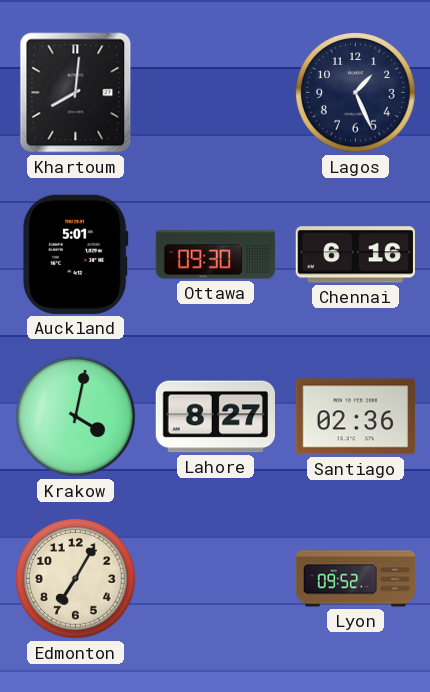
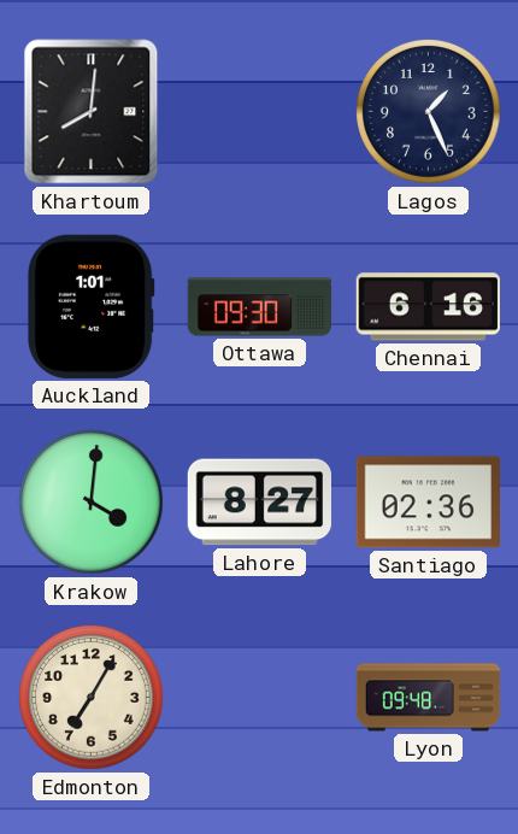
Auckland: 5:01 -> 1:01
Krakow: 4:02 -> 4:01
Lyon: 09:52 -> 09:48
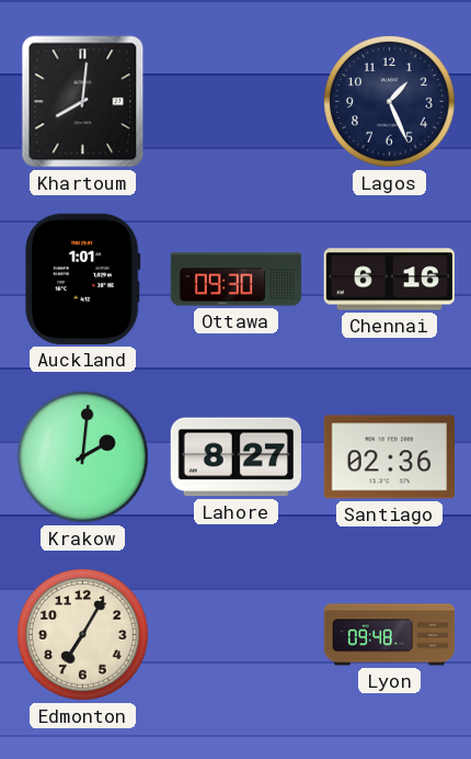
Krakow: 4:01 -> 2:01
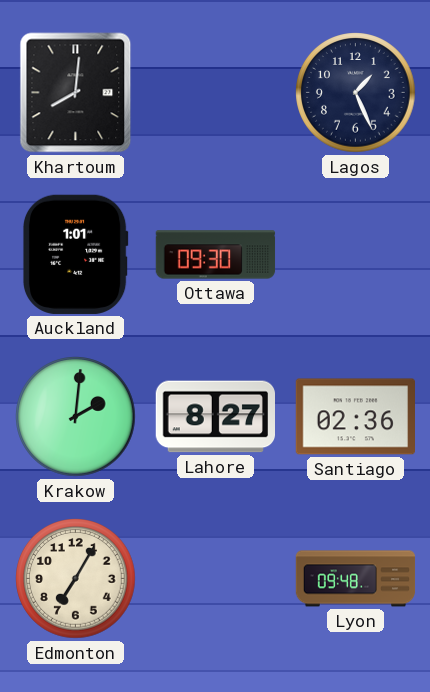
Chennai: 6:16 -> none
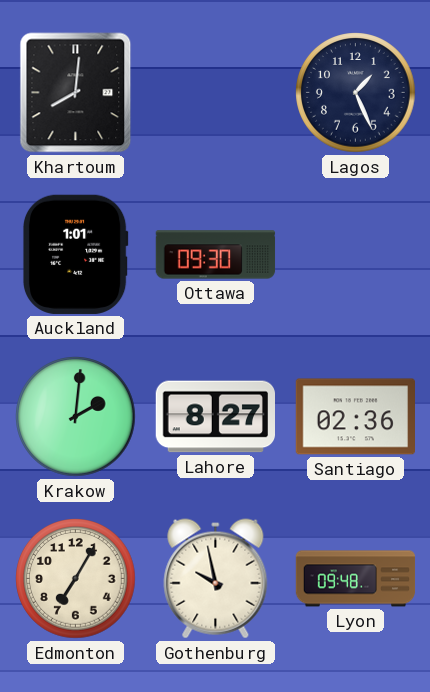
Gothenburg: none -> 9:58
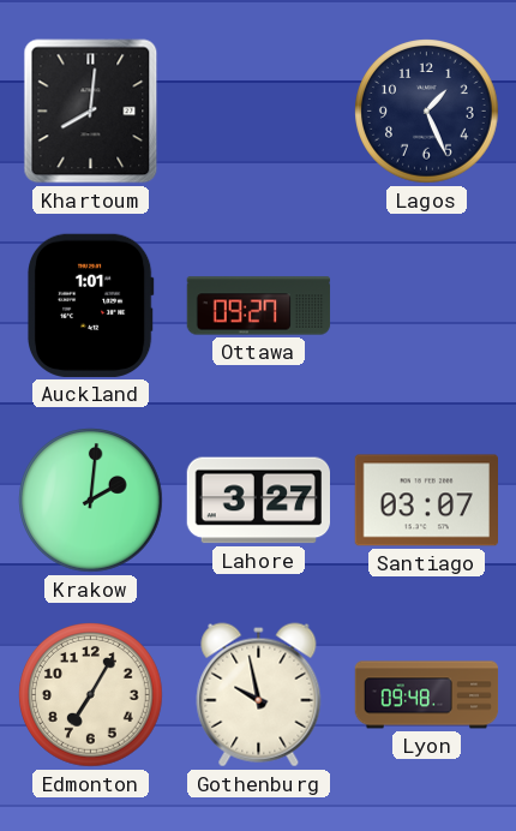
Ottawa: 09:30 -> 09:27
Lahore: 8:27 -> 3:27
Santiago: 02:36 -> 03:07
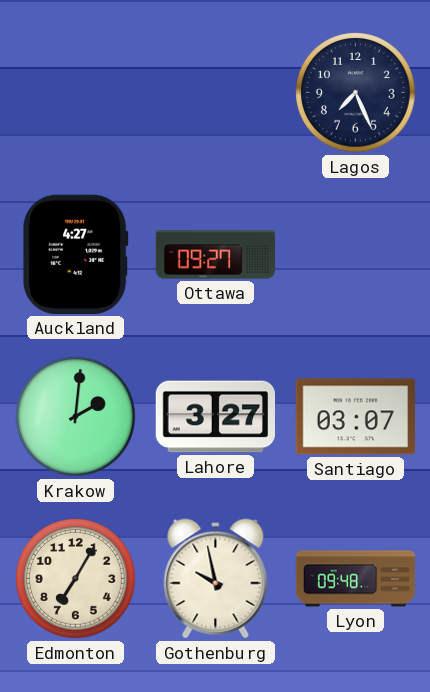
Khartoum: 8:01 -> none
Lagos: 1:26 -> 7:26
Auckland: 1:01 -> 4:27
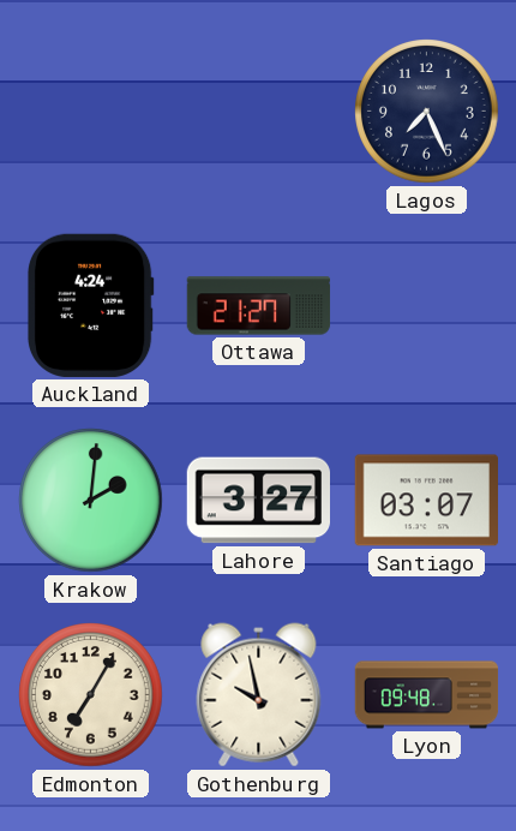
Auckland: 4:27 -> 4:24
Ottawa: 09:27 -> 21:27
